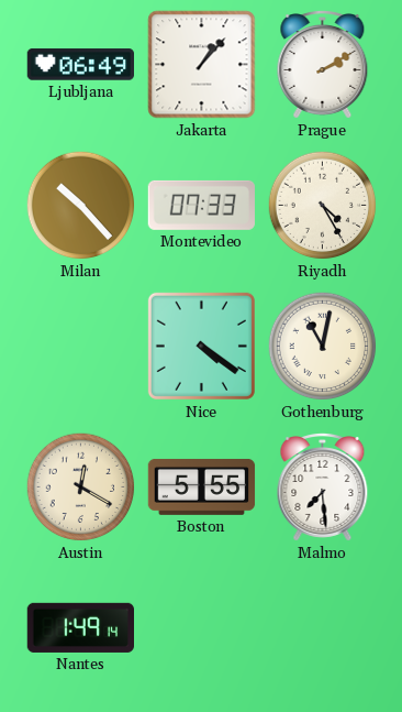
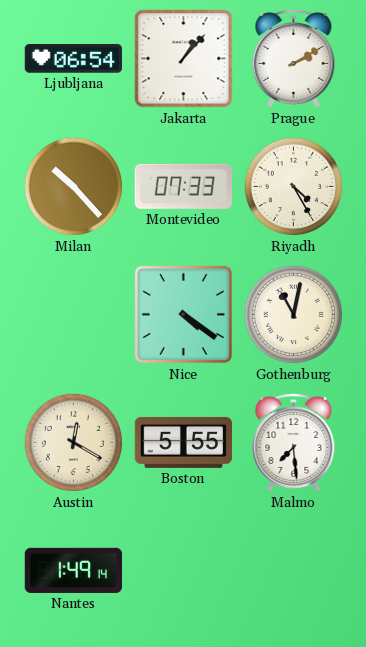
Ljubljana: 06:49 -> 06:54
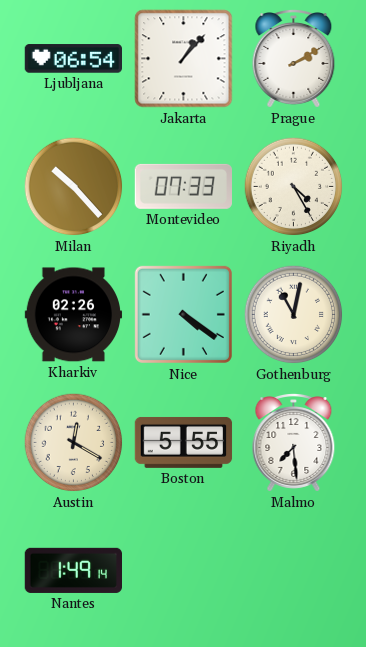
Kharkiv: none -> 02:26
